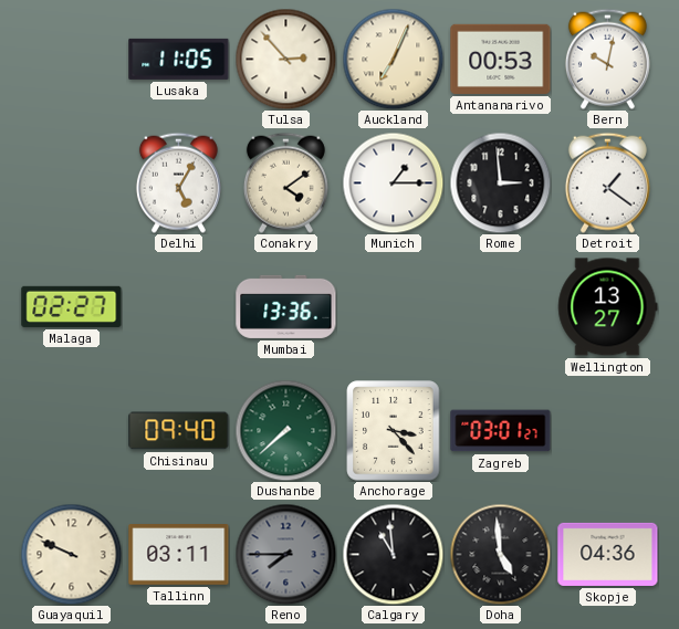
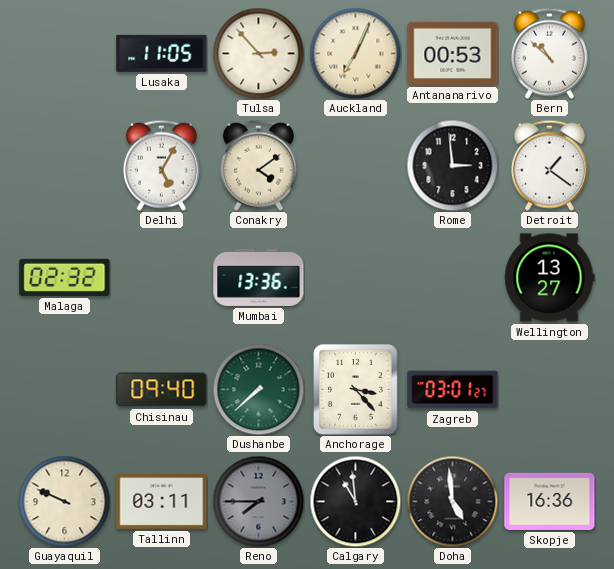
Bern: 10:02 -> 10:52
Munich: 1:15 -> none
Malaga: 02:27 -> 02:32
Skopje: 04:36 -> 16:36
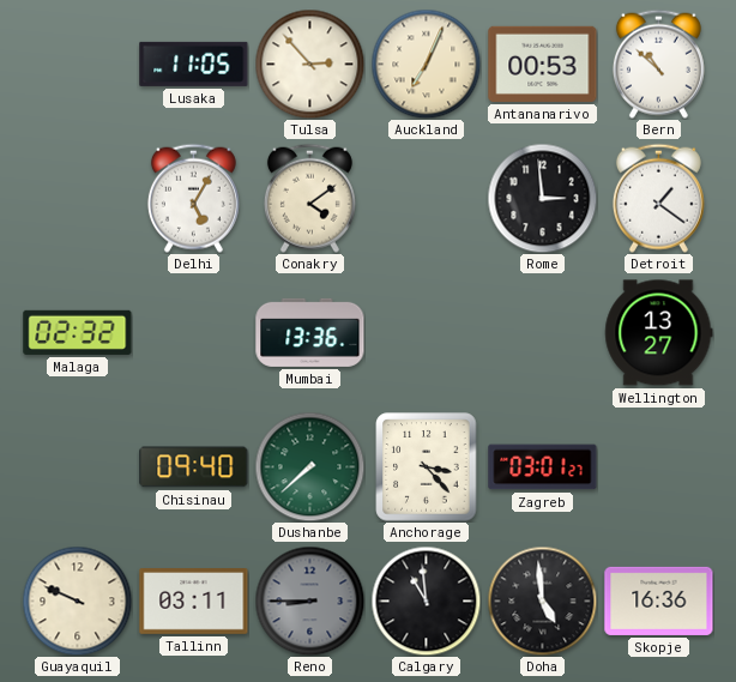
Reno: 7:45 -> 8:45
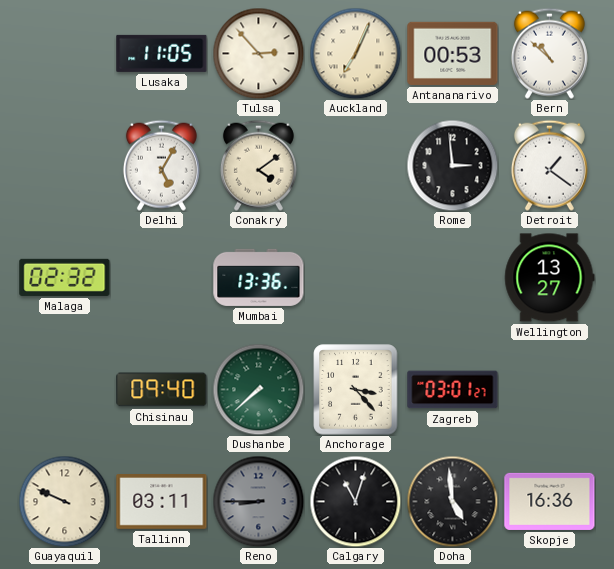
Calgary: 10:59 -> 11:03
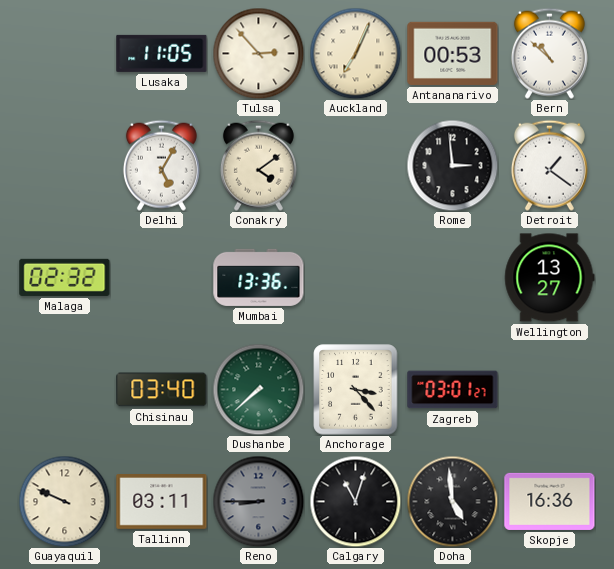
Chisinau: 09:40 -> 03:40
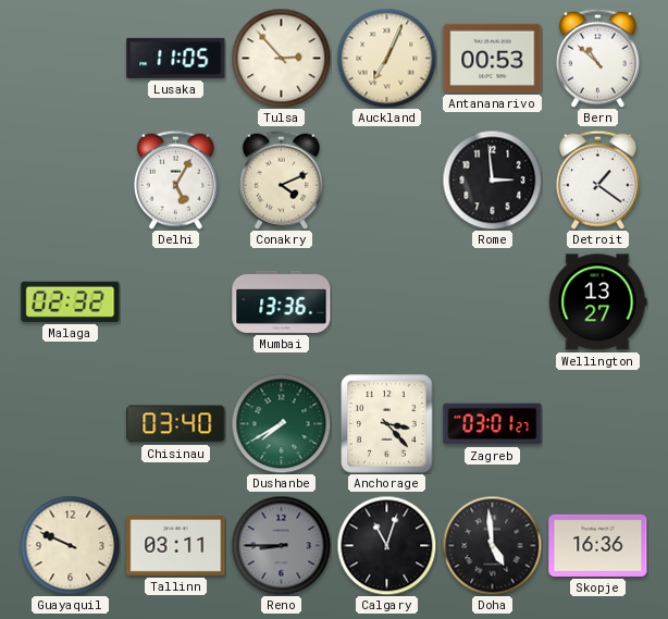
Conakry: 4:09 -> 4:11
Dushanbe: 7:38 -> 7:40
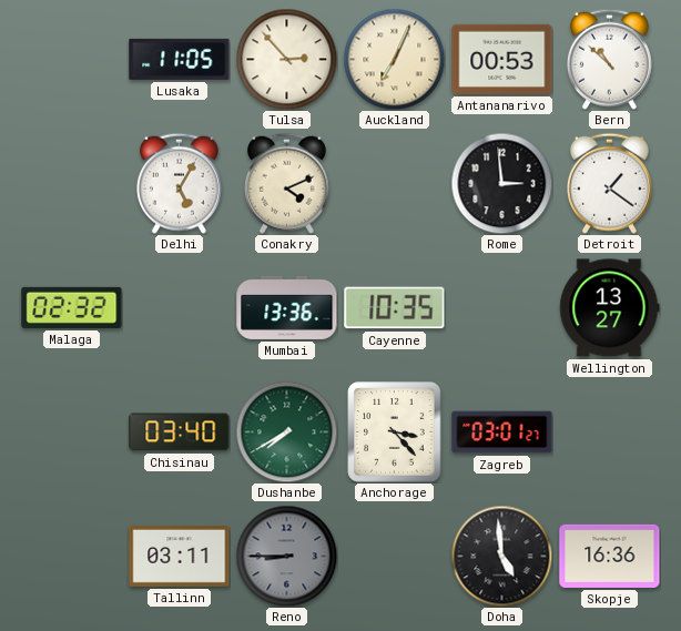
Cayenne: none -> 10:35
Guayaquil: 9:49 -> none
Calgary: 11:03 -> none
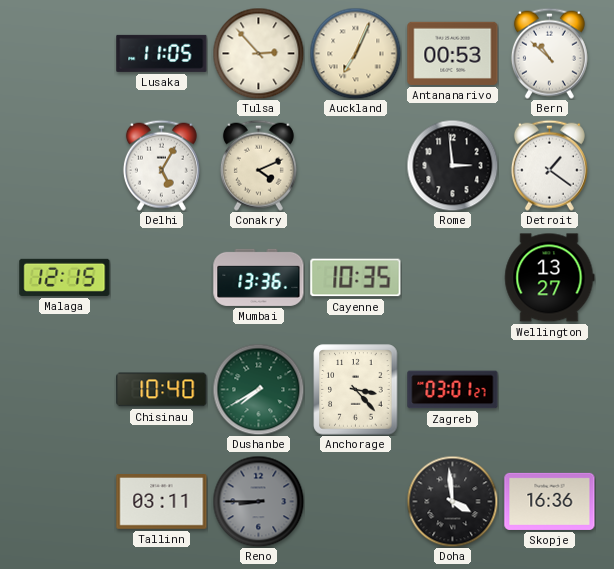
Malaga: 02:32 -> 12:15
Chisinau: 03:40 -> 10:40
Doha: 4:59 -> 3:59
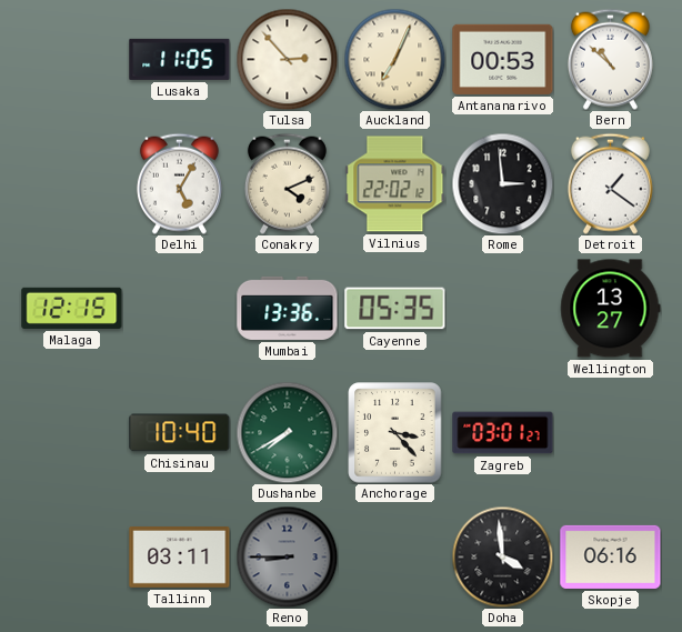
Vilnius: none -> 22:02
Cayenne: 10:35 -> 05:35
Skopje: 16:36 -> 06:16
